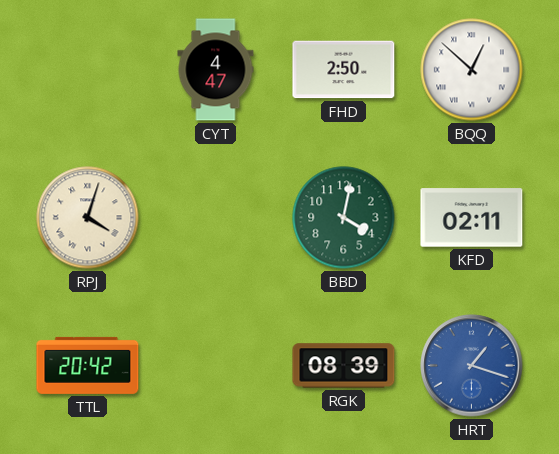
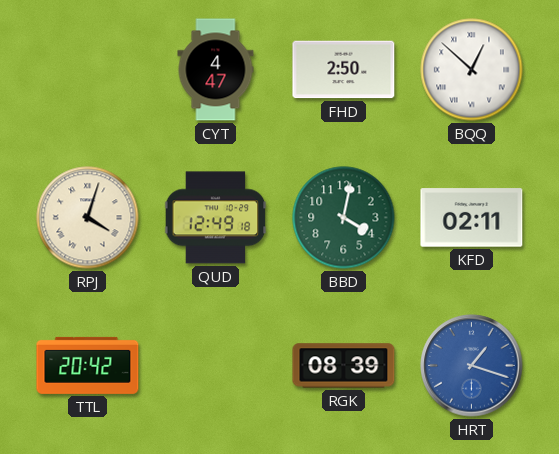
QUD: none -> 12:49
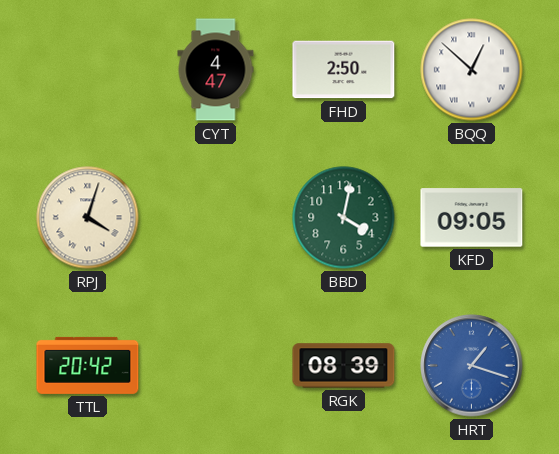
QUD: 12:49 -> none
KFD: 02:11 -> 09:05
